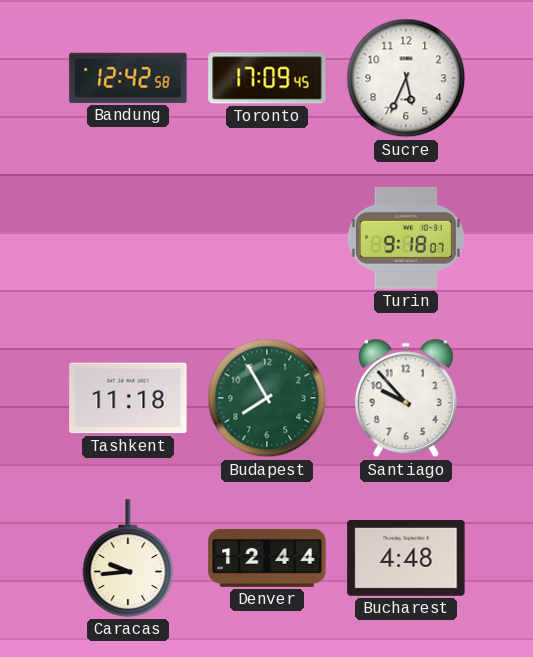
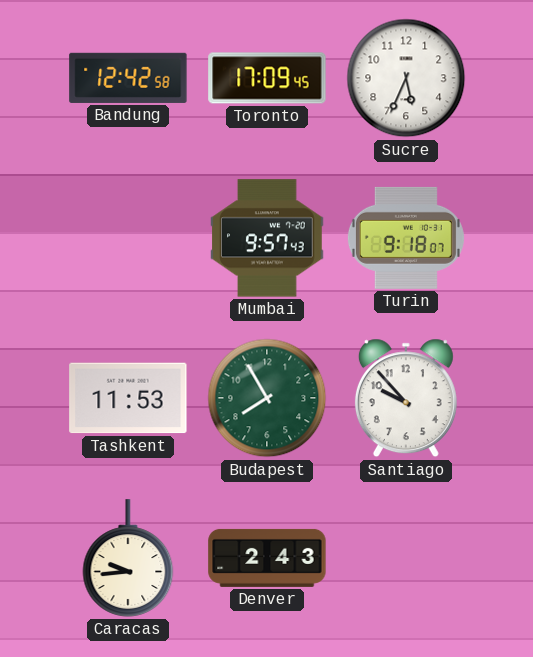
Mumbai: none -> 9:57
Tashkent: 11:18 -> 11:53
Denver: 12:44 -> 2:43
Bucharest: 4:48 -> none
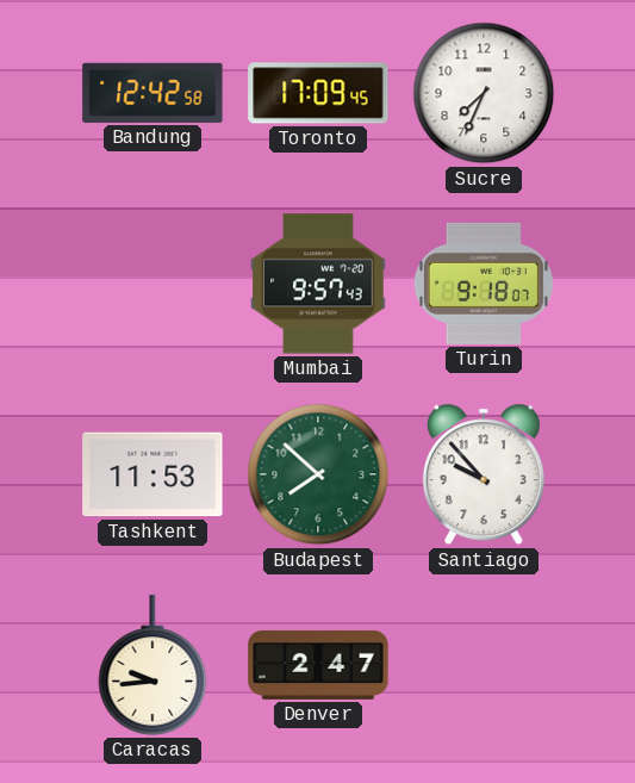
Sucre: 5:34 -> 7:34
Budapest: 7:55 -> 7:52
Denver: 2:43 -> 2:47
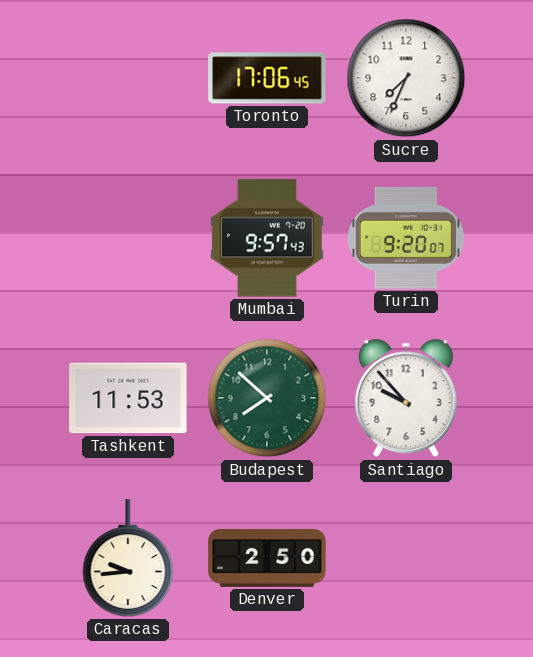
Bandung: 12:42 -> none
Toronto: 17:09 -> 17:06
Turin: 9:18 -> 9:20
Denver: 2:47 -> 2:50
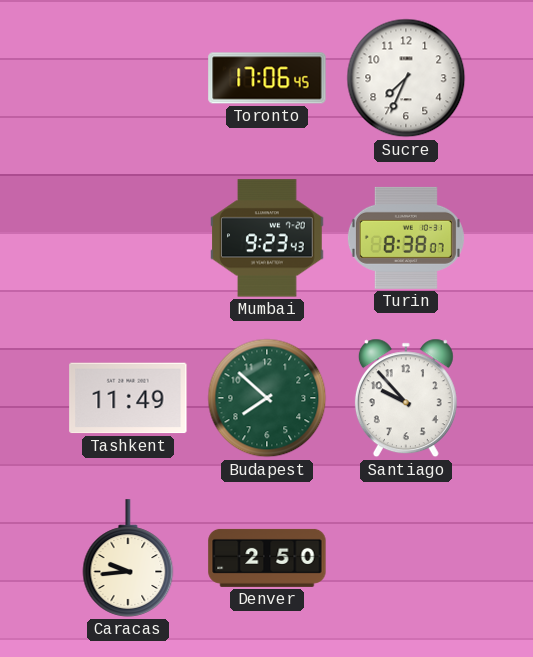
Mumbai: 9:57 -> 9:23
Turin: 9:20 -> 8:38
Tashkent: 11:53 -> 11:49
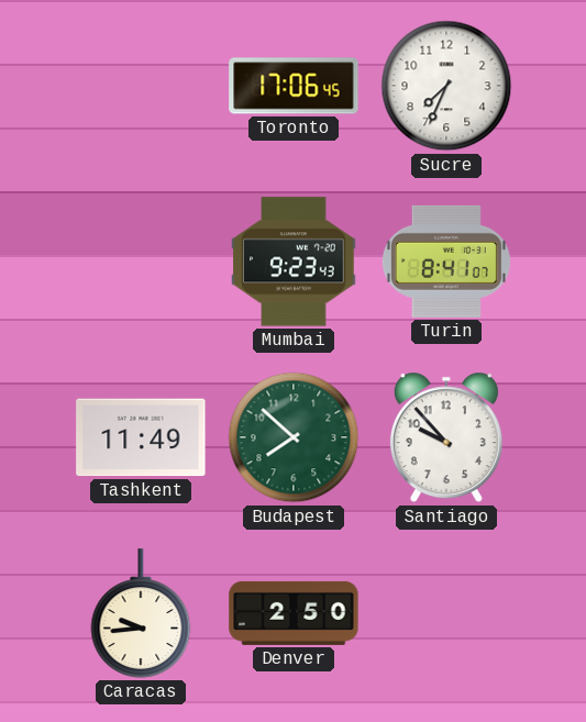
Turin: 8:38 -> 8:41
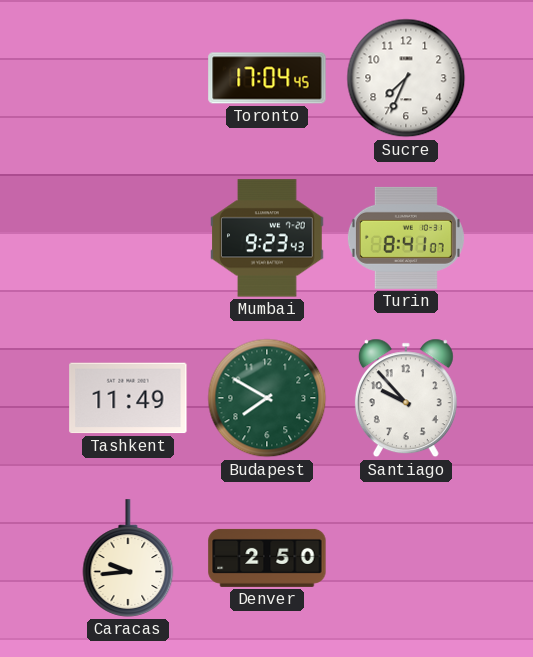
Toronto: 17:06 -> 17:04
Budapest: 7:52 -> 7:50
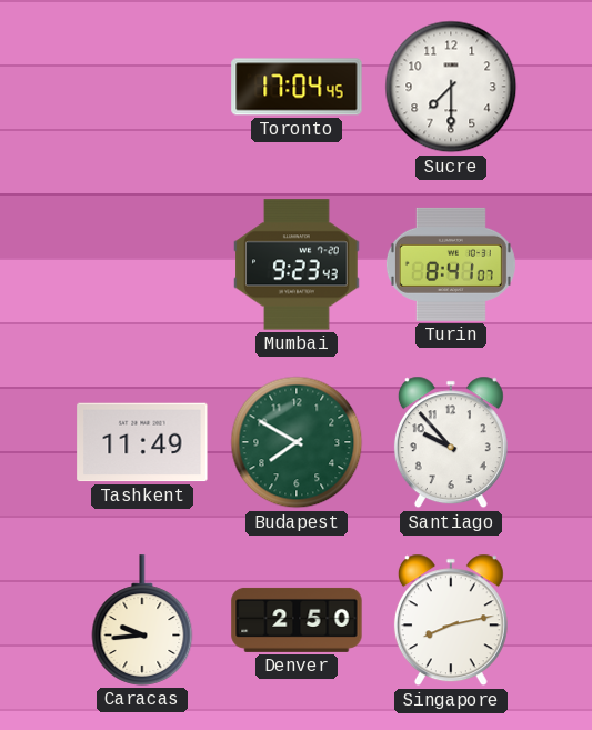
Sucre: 7:34 -> 7:30
Singapore: none -> 8:13
